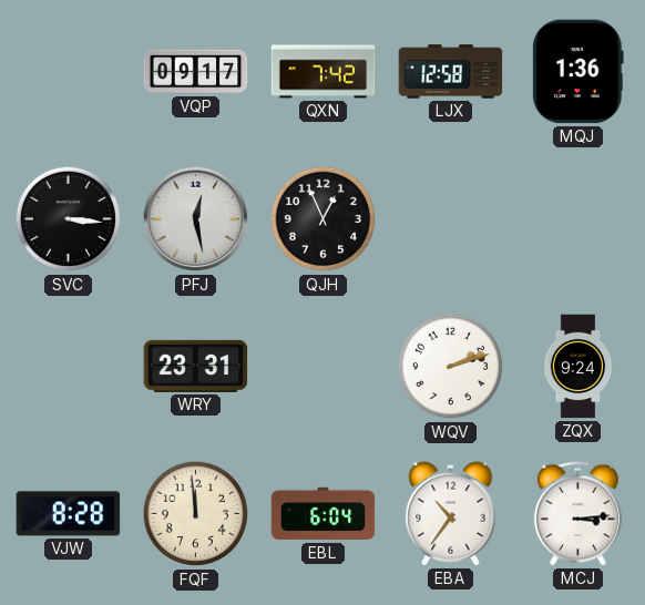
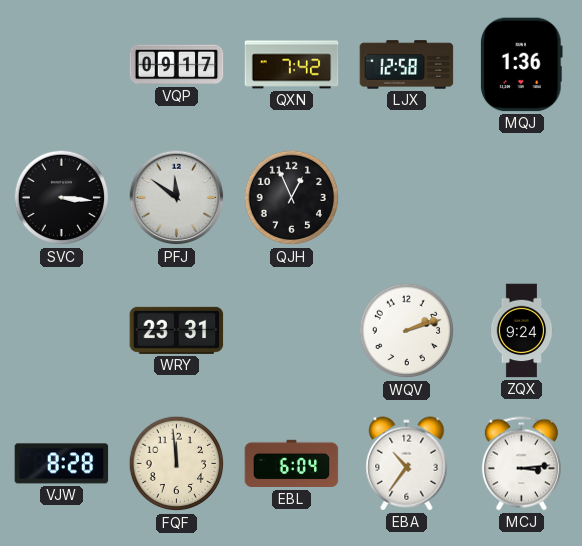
PFJ: 12:28 -> 11:51
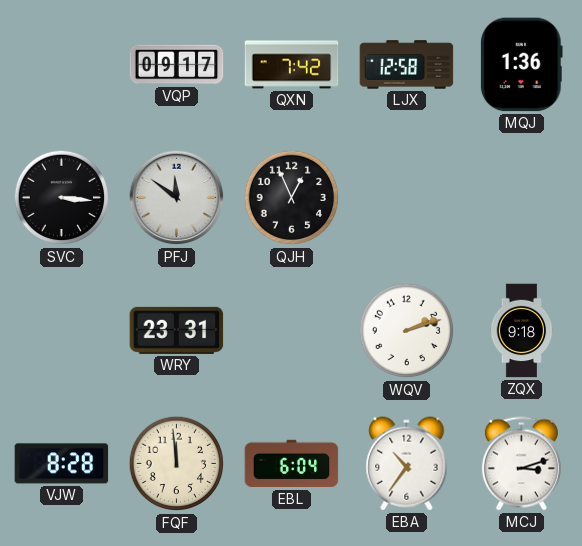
ZQX: 9:24 -> 9:18
MCJ: 3:14 -> 3:12
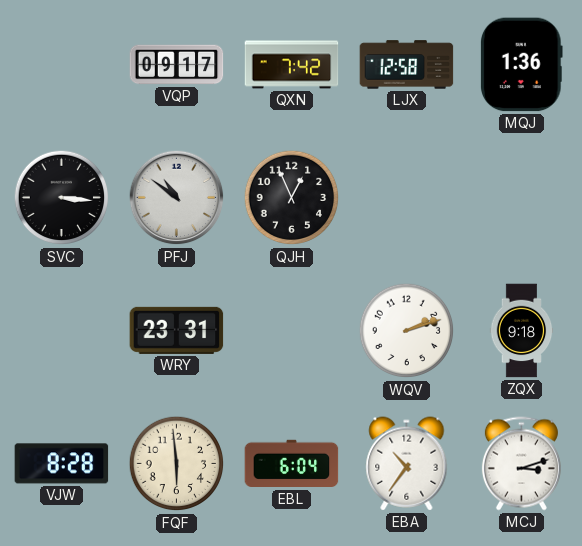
PFJ: 11:51 -> 10:51
FQF: 11:59 -> 5:59
